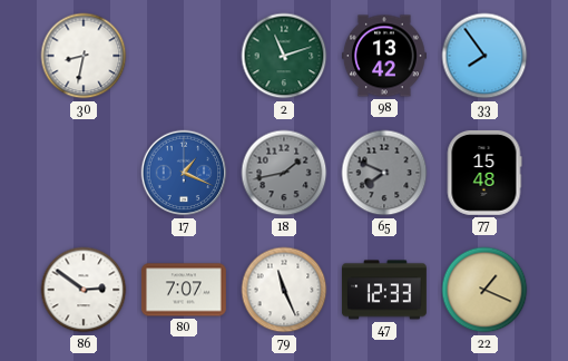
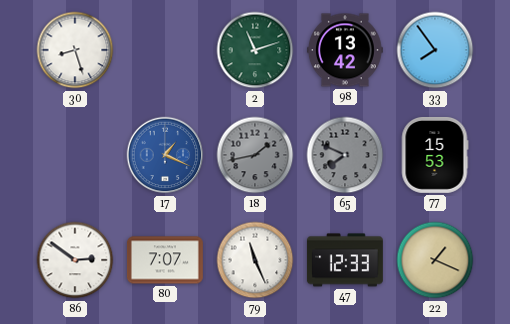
30: 8:32 -> 8:27
77: 15:48 -> 15:53
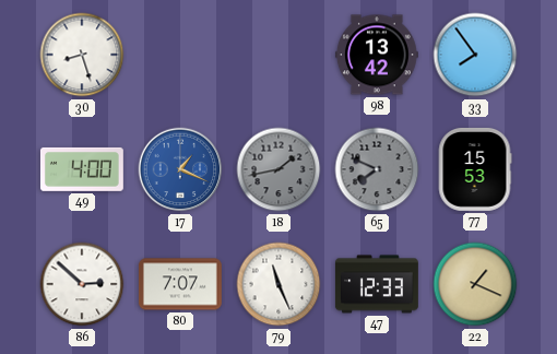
2: 11:12 -> none
49: none -> 4:00
86: 2:51 -> 2:52
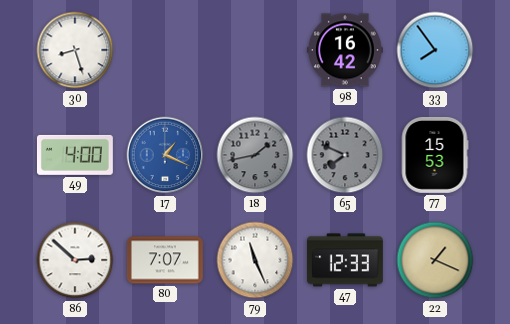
98: 13:42 -> 16:42
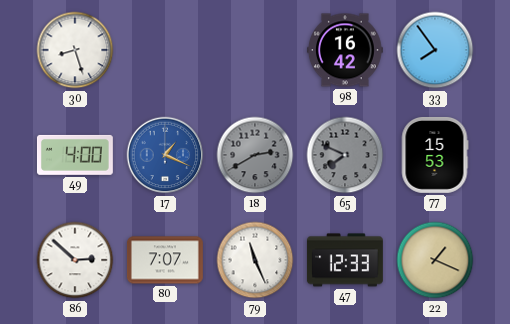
18: 1:43 -> 2:40
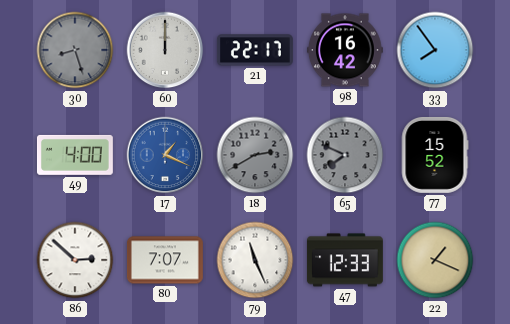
30 dial: white -> grey
60: none -> 12:00
21: none -> 22:17
77: 15:53 -> 15:52
